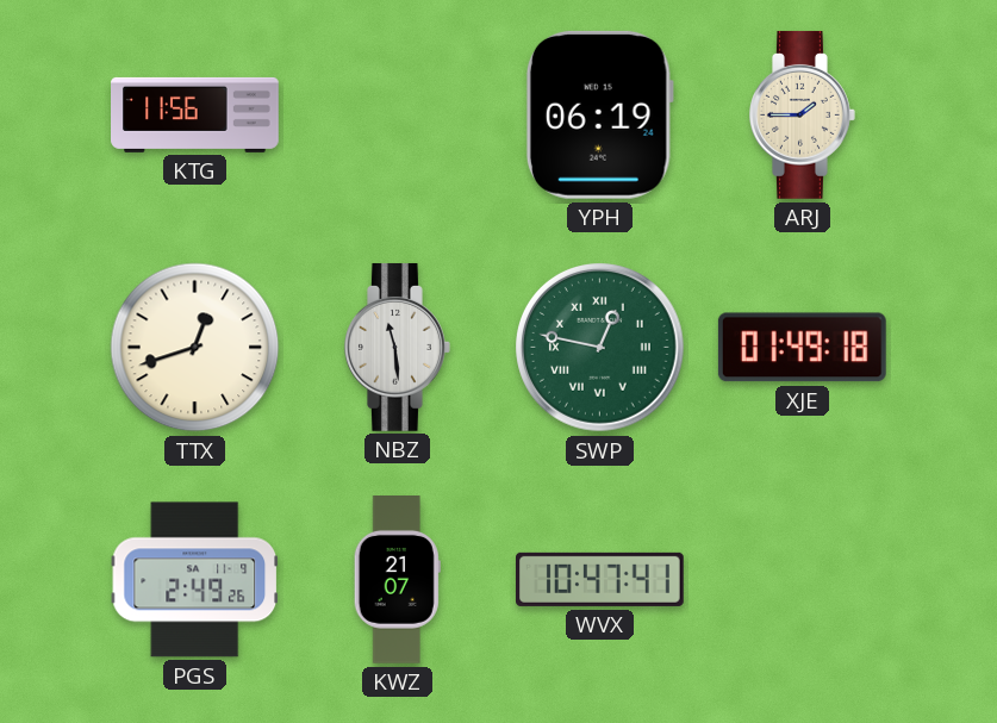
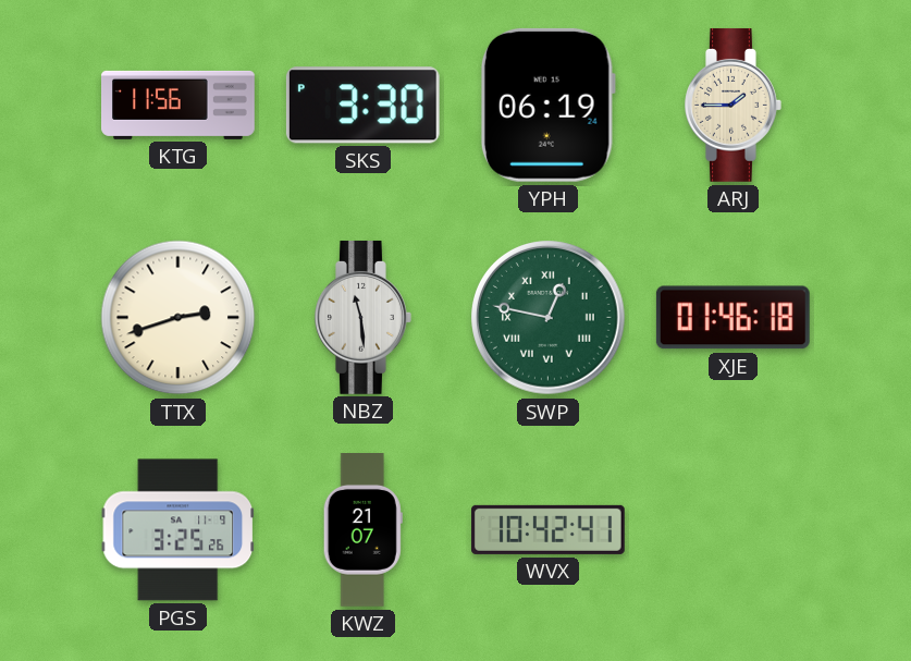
SKS: none -> 3:30
TTX: 12:42 -> 2:42
XJE: 01:49 -> 01:46
PGS: 2:49 -> 3:25
WVX: 10:47 -> 10:42
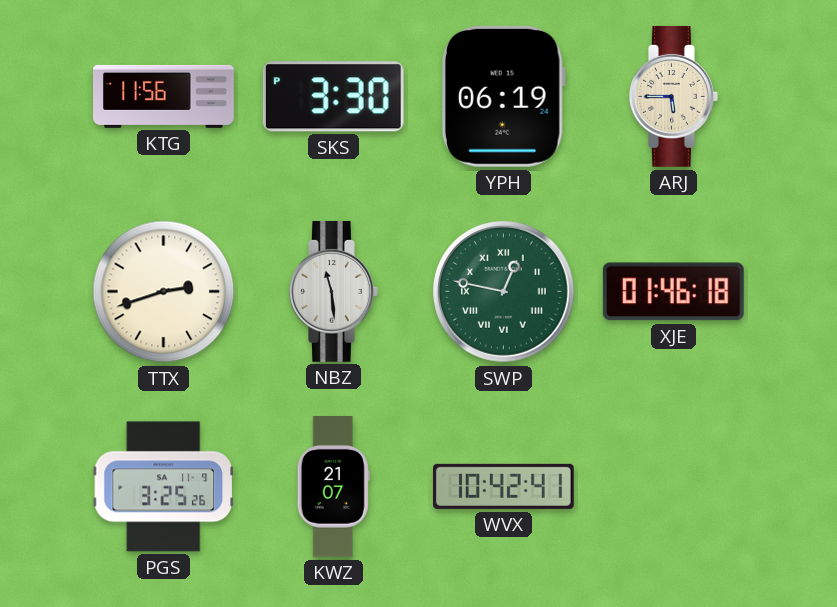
ARJ: 1:45 -> 5:45
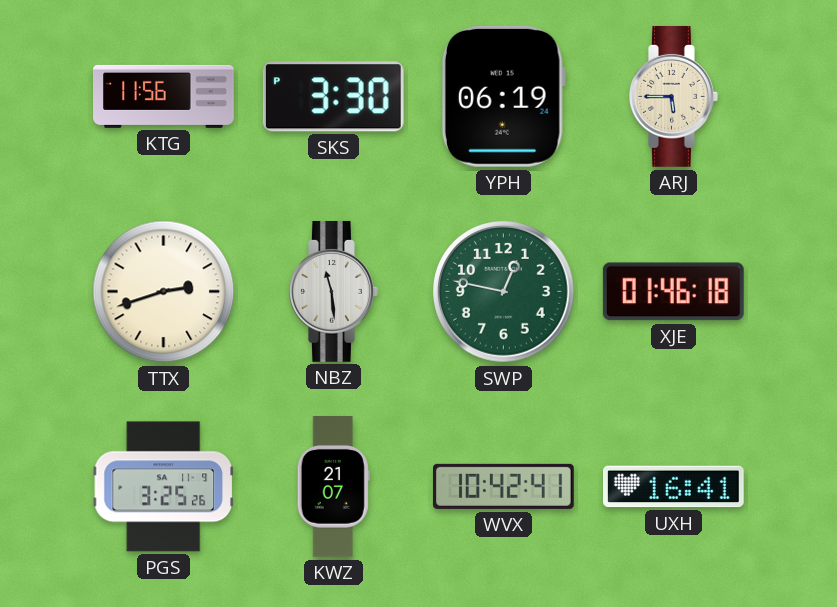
SWP numerals: Roman -> Arabic
UXH: none -> 16:41
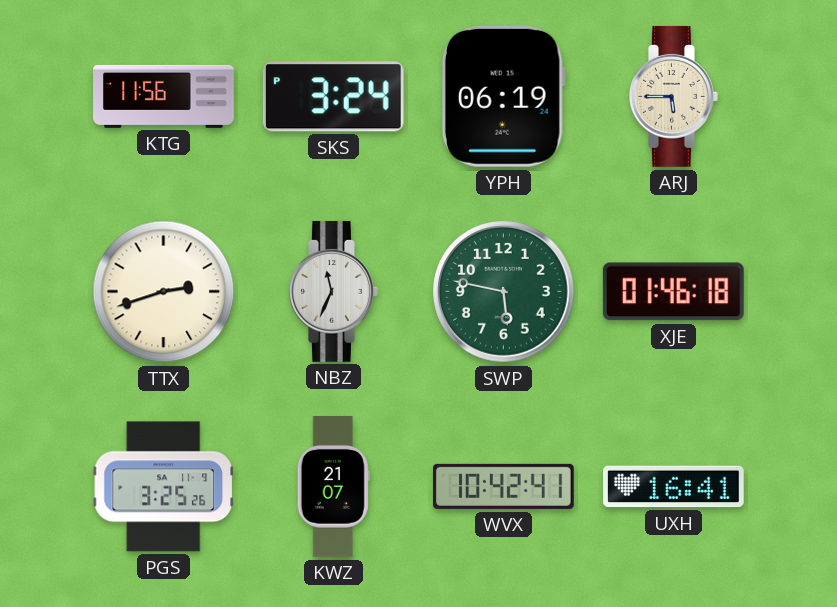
SKS: 3:30 -> 3:24
NBZ: 11:29 -> 11:34
SWP: 12:47 -> 5:47
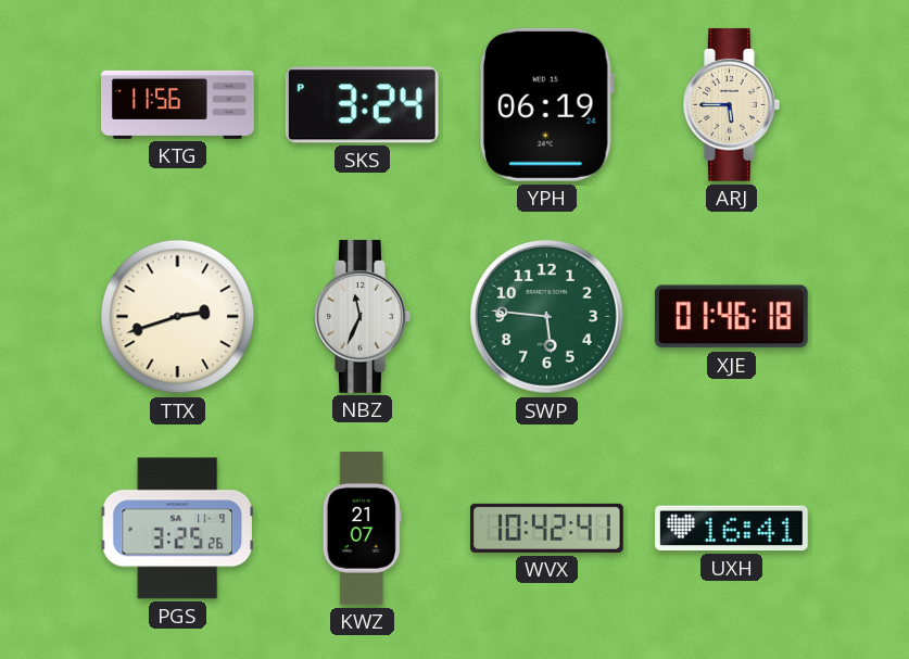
SWP: 5:47 -> 5:46
